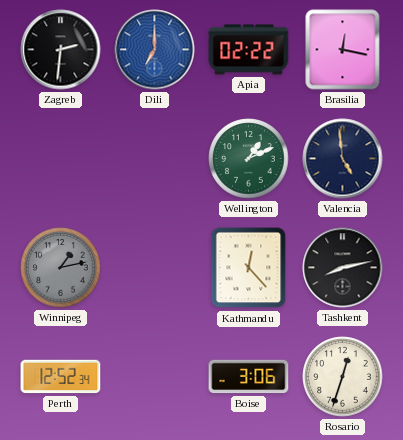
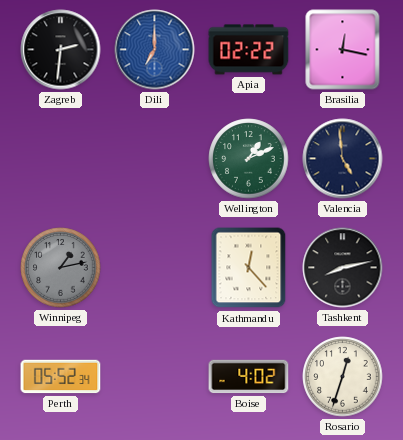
Perth: 12:52 -> 05:52
Boise: 3:06 -> 4:02
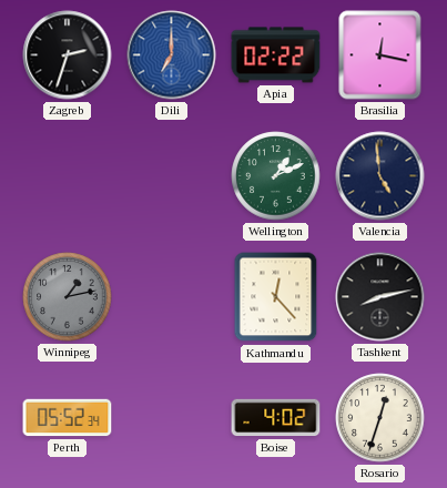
Zagreb: 2:31 -> 2:33
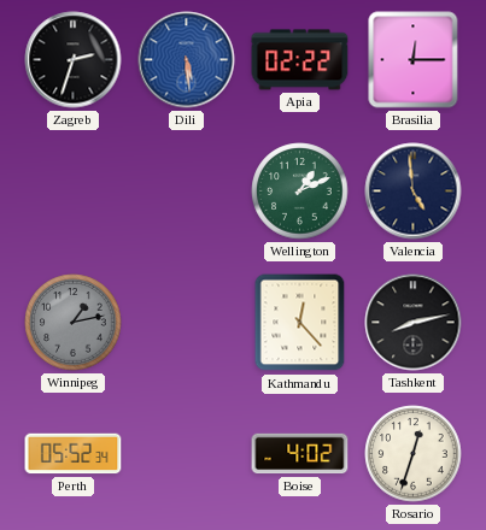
Dili: 7:00 -> 5:29
Brasilia: 12:17 -> 12:15
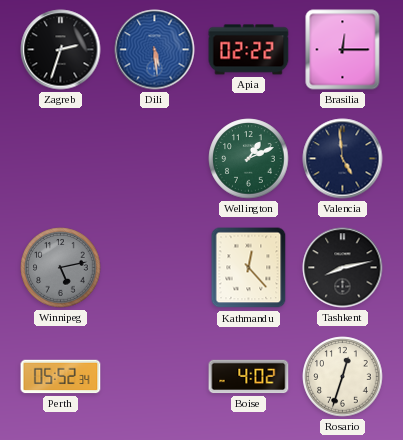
Winnipeg: 1:13 -> 5:13
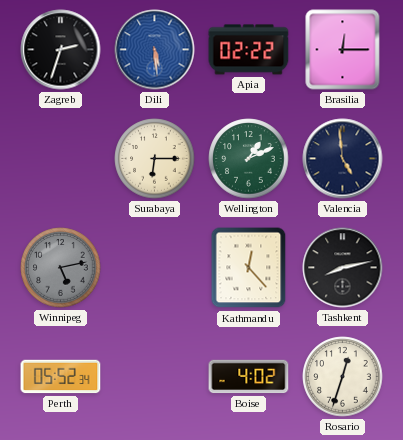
Surabaya: none -> 6:15
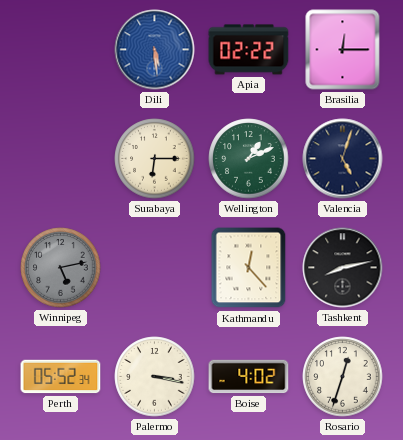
Zagreb: 2:33 -> none
Valencia: 4:59 -> 5:03
Palermo: none -> 3:17
